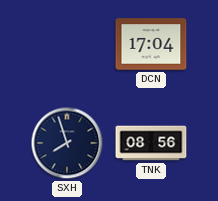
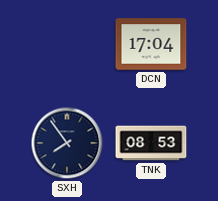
SXH: 7:57 -> 7:54
TNK: 08:56 -> 08:53
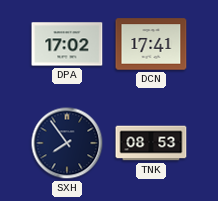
DPA: none -> 17:02
DCN: 17:04 -> 17:41
